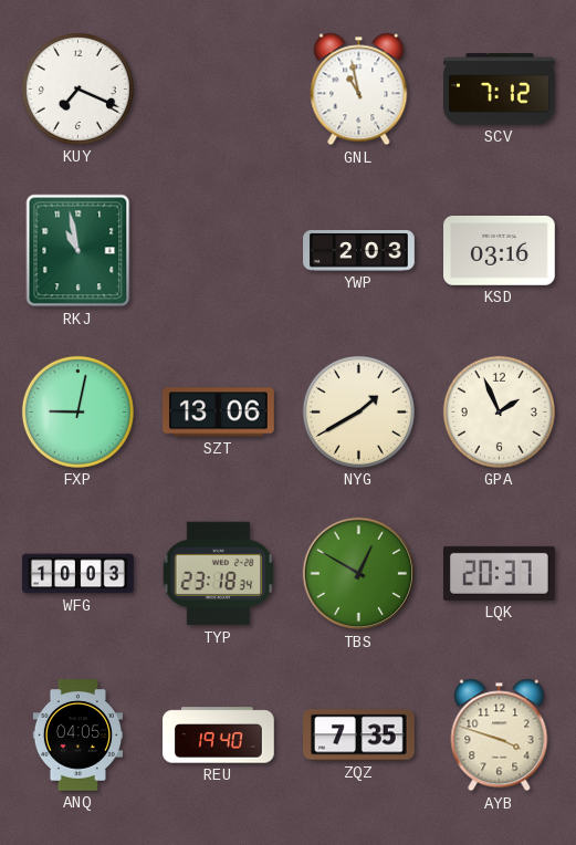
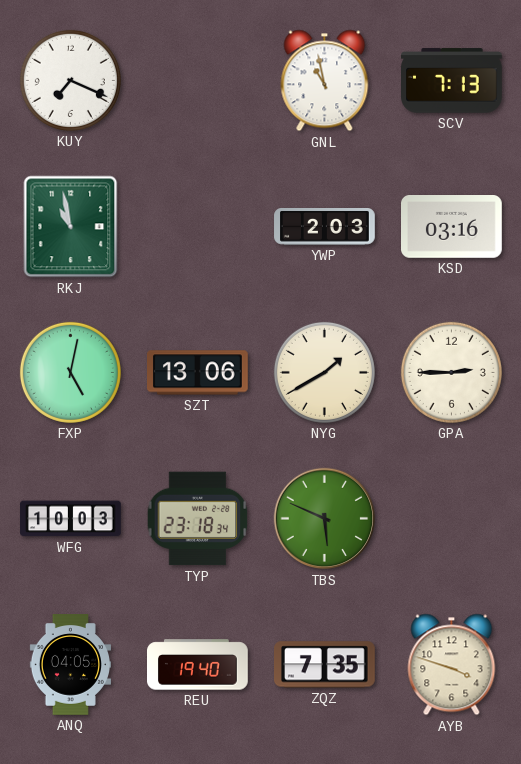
SCV: 7:12 -> 7:13
FXP: 9:02 -> 5:02
GPA: 1:56 -> 2:45
TBS: 12:50 -> 5:49
LQK: 20:37 -> none
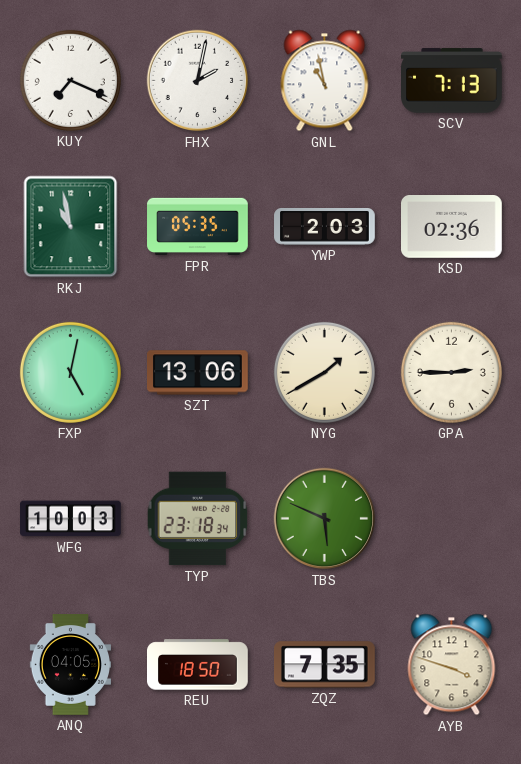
FHX: none -> 2:02
FPR: none -> 05:35
KSD: 03:16 -> 02:36
REU: 19:40 -> 18:50
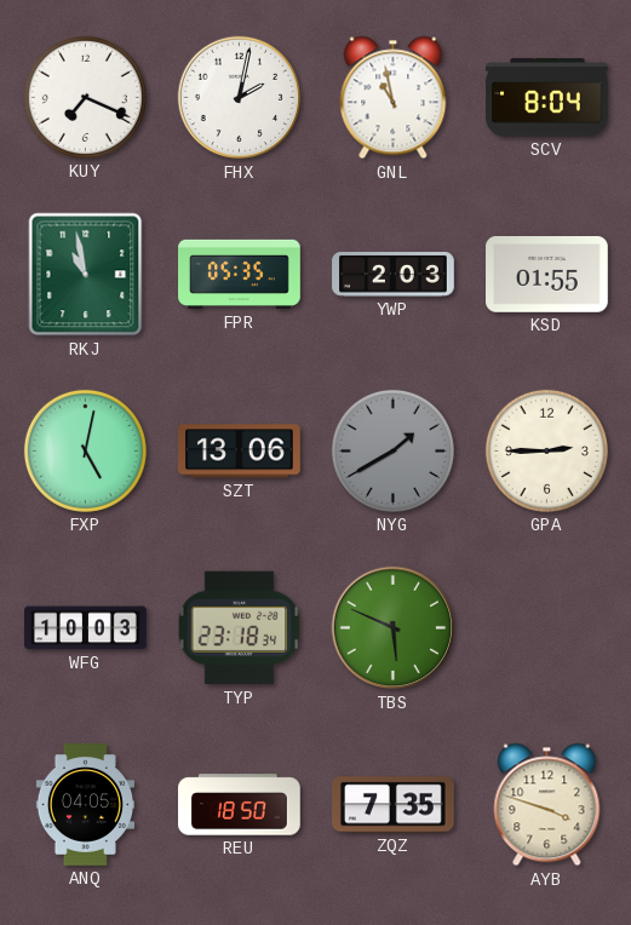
SCV: 7:13 -> 8:04
KSD: 02:36 -> 01:55
NYG dial: cream -> grey
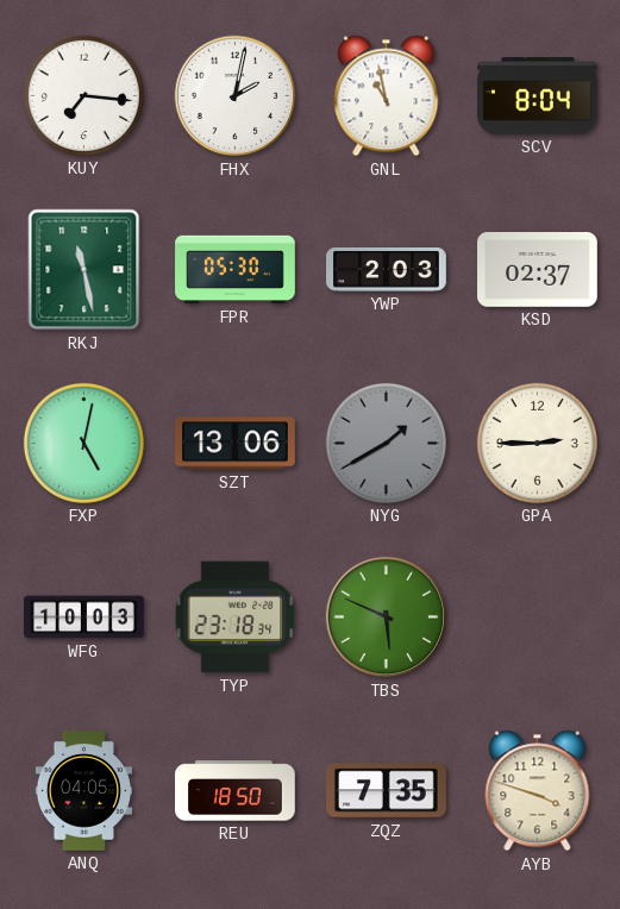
KUY: 7:19 -> 7:16
RKJ: 10:58 -> 11:28
FPR: 05:35 -> 05:30
KSD: 01:55 -> 02:37
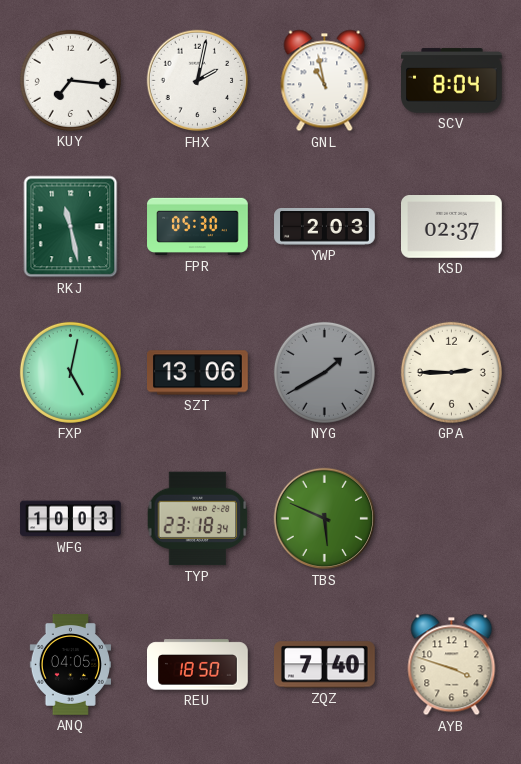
ZQZ: 7:35 -> 7:40
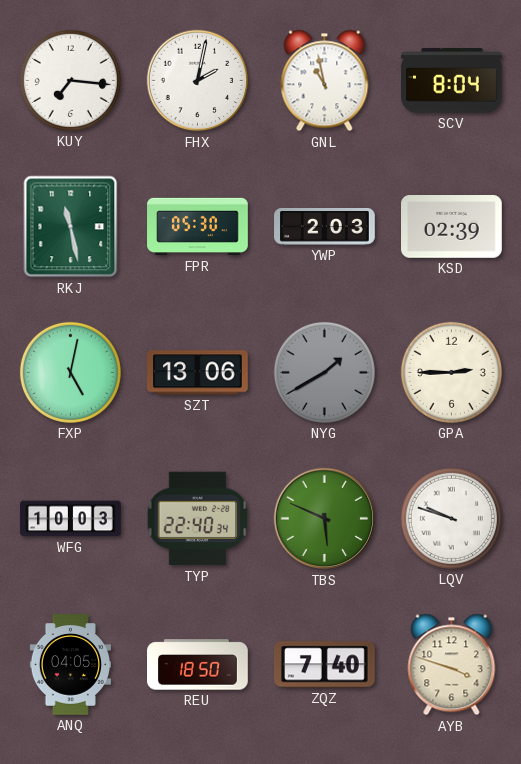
KSD: 02:37 -> 02:39
TYP: 23:18 -> 22:40
LQV: none -> 9:48
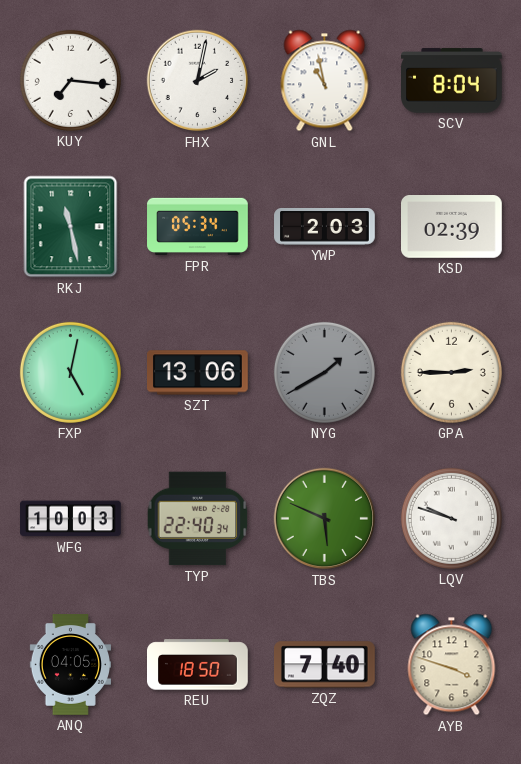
FPR: 05:30 -> 05:34
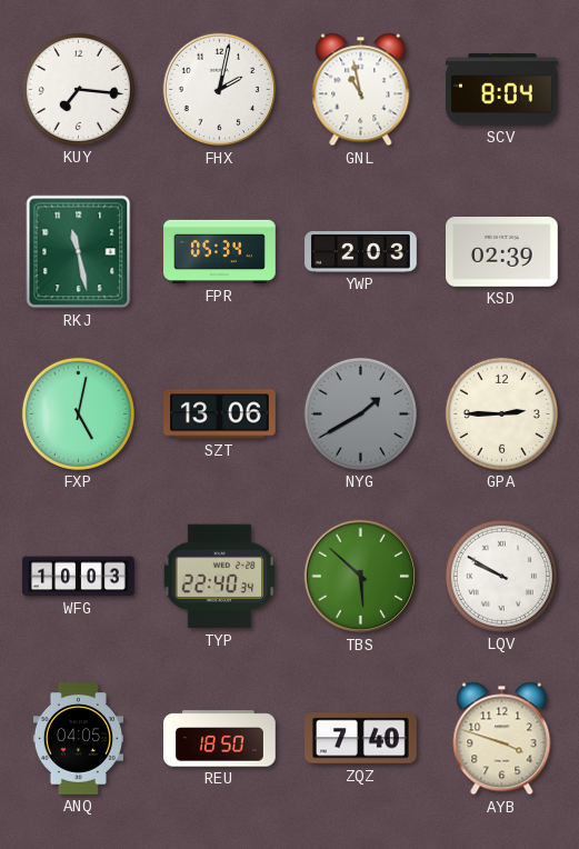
TBS: 5:49 -> 5:52
LQV: 9:48 -> 9:50
